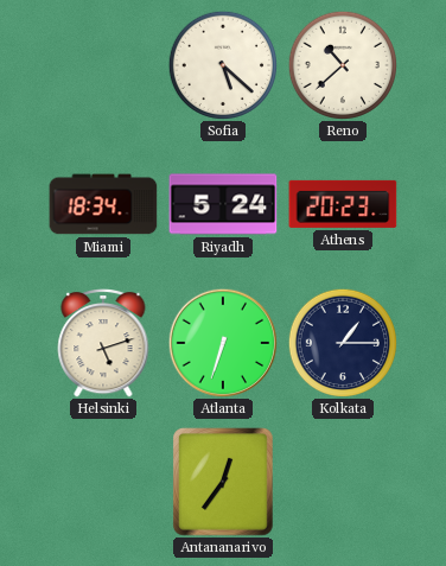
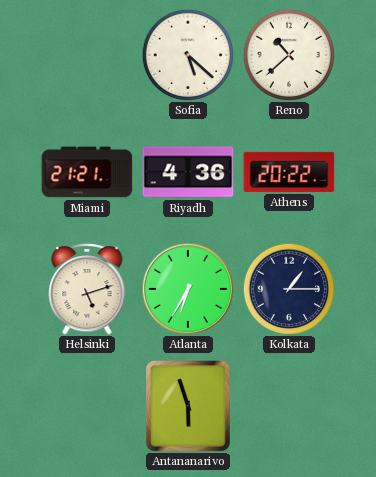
Miami: 18:34 -> 21:21
Riyadh: 5:24 -> 4:36
Athens: 20:23 -> 20:22
Atlanta: 6:33 -> 6:35
Antananarivo: 12:36 -> 5:57
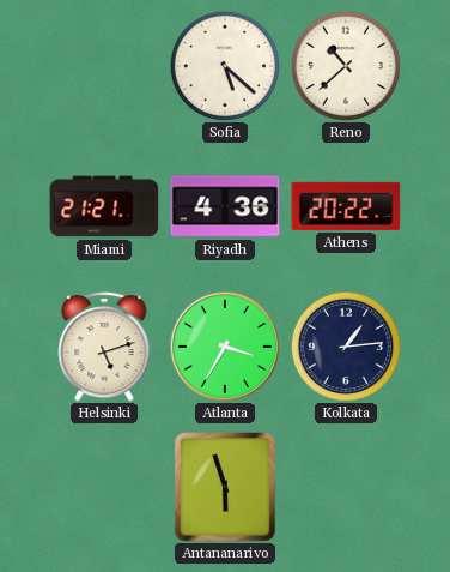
Atlanta: 6:35 -> 3:35
Kolkata: 1:15 -> 1:14
